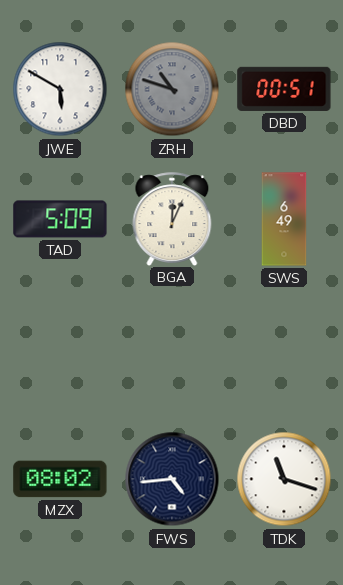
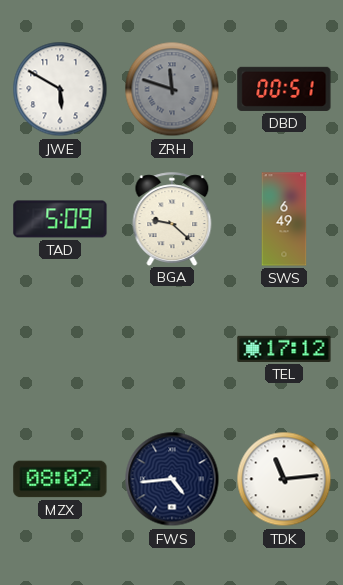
ZRH: 10:48 -> 11:48
BGA: 12:04 -> 9:22
TEL: none -> 17:12
TDK: 11:18 -> 11:14
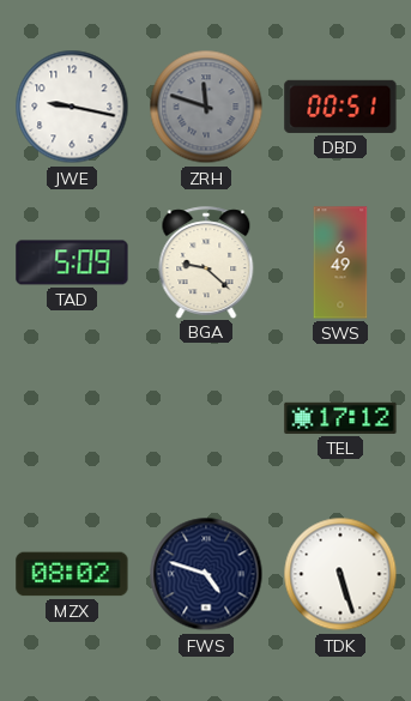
JWE: 5:50 -> 9:17
FWS: 4:44 -> 4:48
TDK: 11:14 -> 5:27
